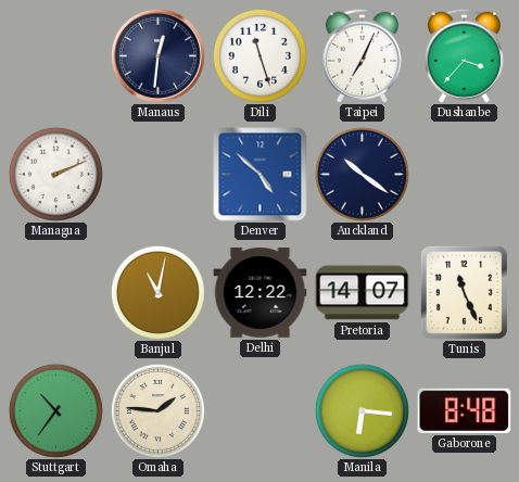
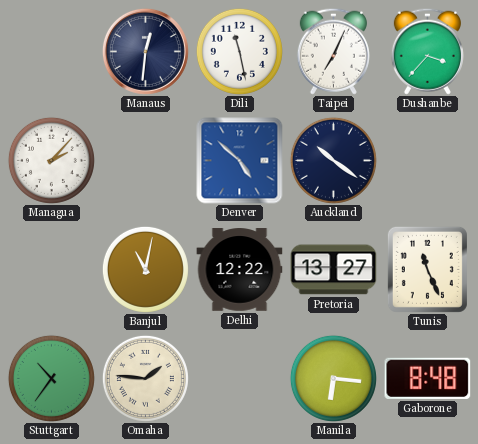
Dili: 11:27 -> 11:28
Managua: 2:11 -> 2:07
Pretoria: 14:07 -> 13:27
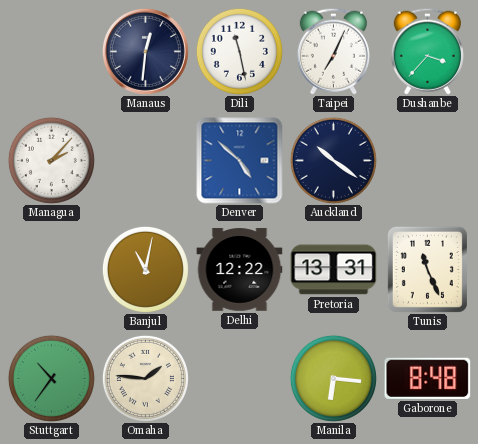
Pretoria: 13:27 -> 13:31
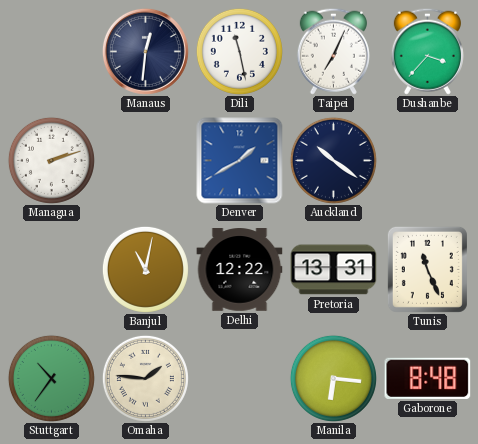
Managua: 2:07 -> 2:12
Denver: 4:52 -> 1:40
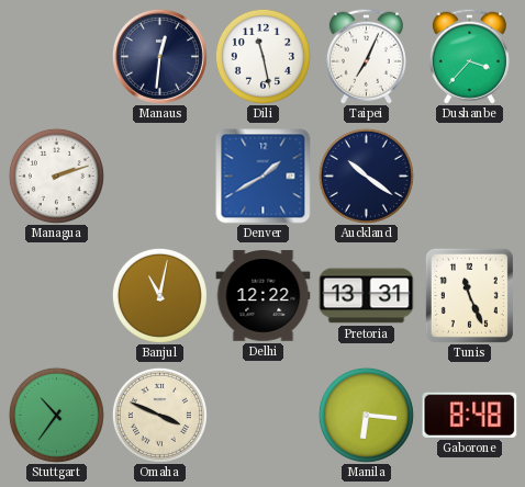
Omaha: 1:46 -> 3:49
